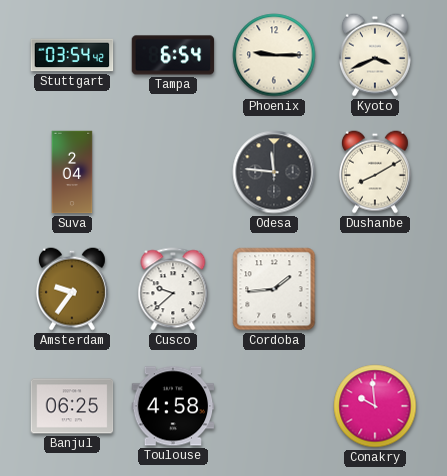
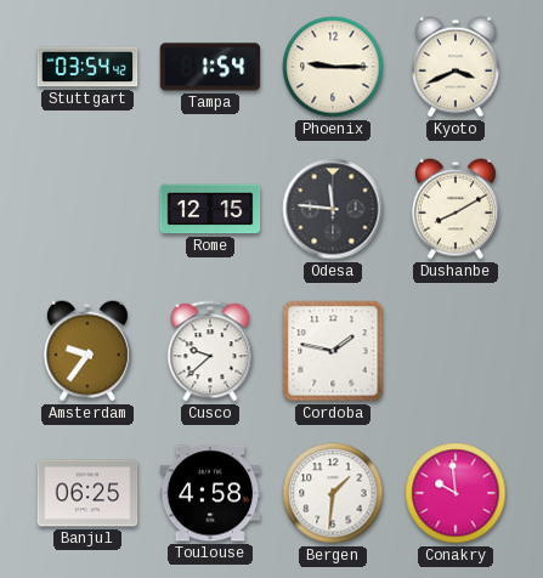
Tampa: 6:54 -> 1:54
Suva: 2:04 -> none
Rome: none -> 12:15
Cordoba: 1:44 -> 1:47
Bergen: none -> 1:31
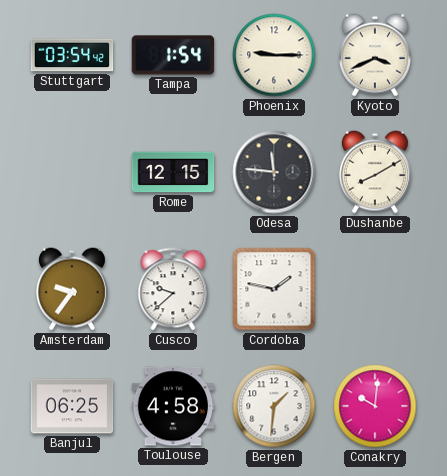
Conakry: 9:59 -> 10:01
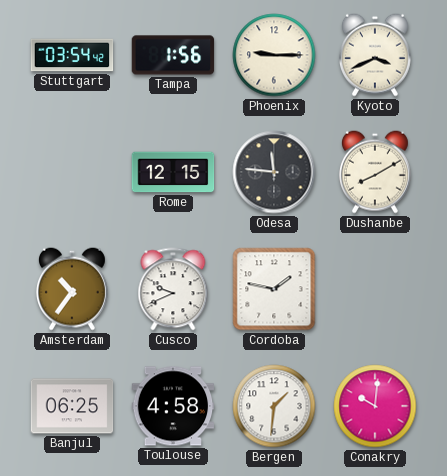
Tampa: 1:54 -> 1:56
Amsterdam: 9:36 -> 10:36
Cusco: 9:38 -> 9:41
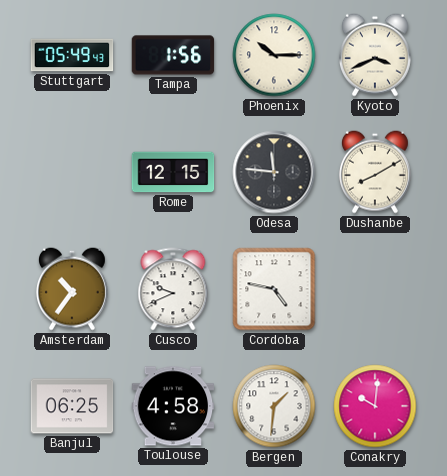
Stuttgart: 03:54 -> 05:49
Phoenix: 9:15 -> 10:15
Cordoba: 1:47 -> 4:47
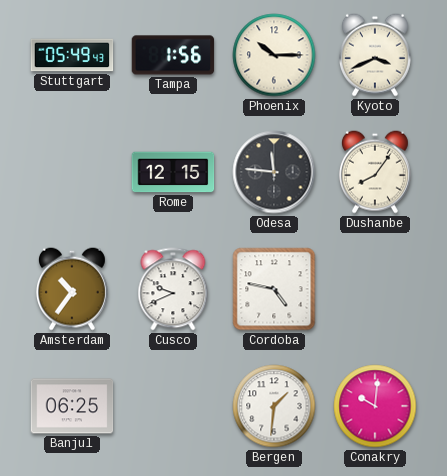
Dushanbe: 8:10 -> 8:06
Toulouse: 4:58 -> none
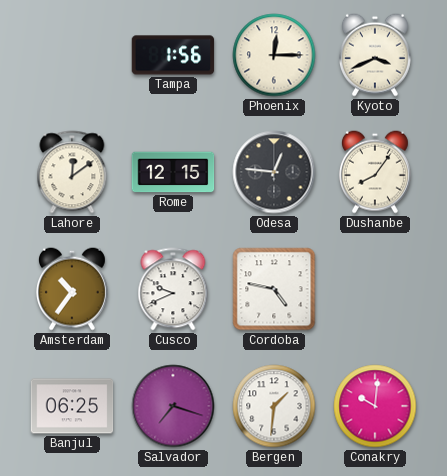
Stuttgart: 05:49 -> none
Phoenix: 10:15 -> 12:15
Lahore: none -> 12:09
Odesa: 11:46 -> 12:46
Salvador: none -> 7:18
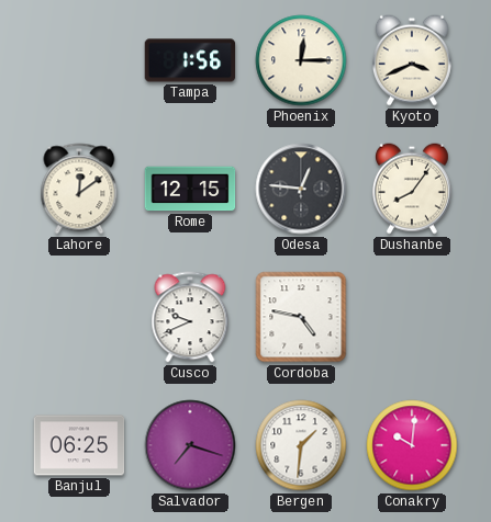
Amsterdam: 10:36 -> none
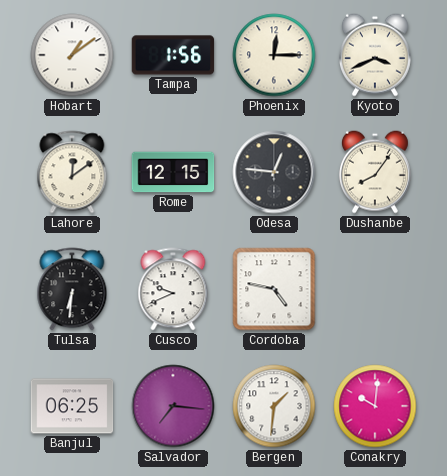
Hobart: none -> 1:09
Tulsa: none -> 6:31
Salvador: 7:18 -> 7:16
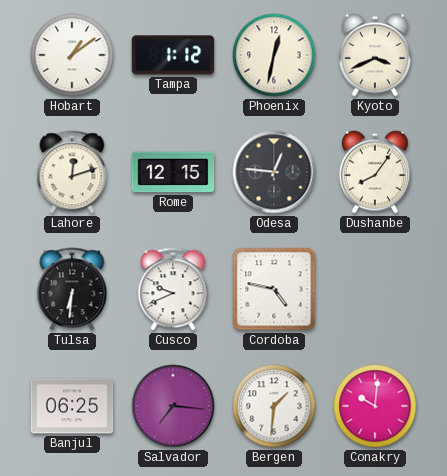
Tampa: 1:56 -> 1:12
Phoenix: 12:15 -> 12:32
Lahore: 12:09 -> 12:12
